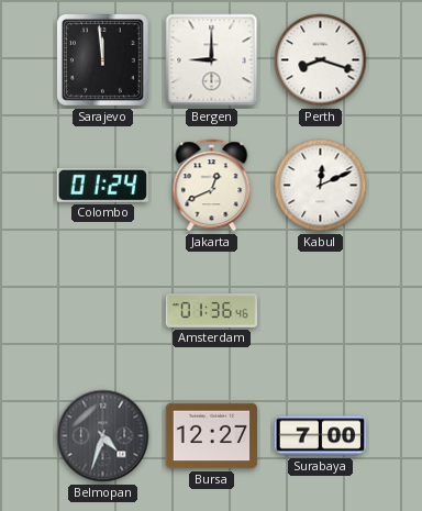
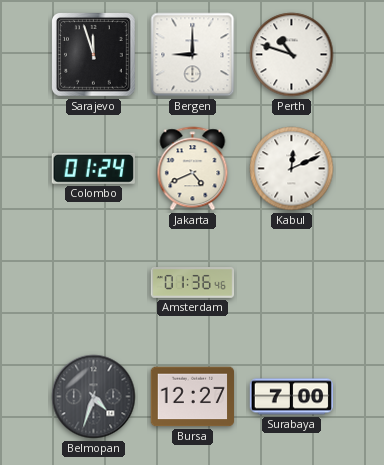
Sarajevo: 11:59 -> 11:57
Perth: 8:18 -> 10:48
Jakarta: 12:41 -> 4:41
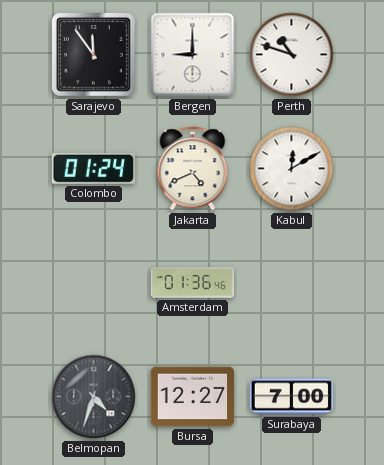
Sarajevo: 11:57 -> 11:54
Kabul: 12:11 -> 12:10
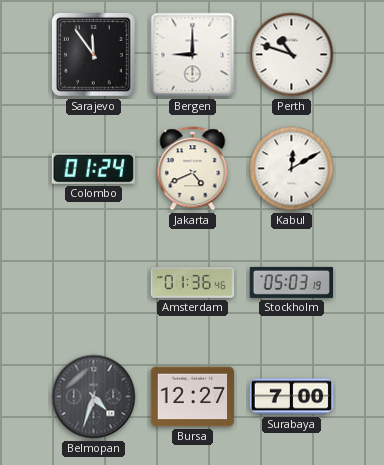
Stockholm: none -> 05:03
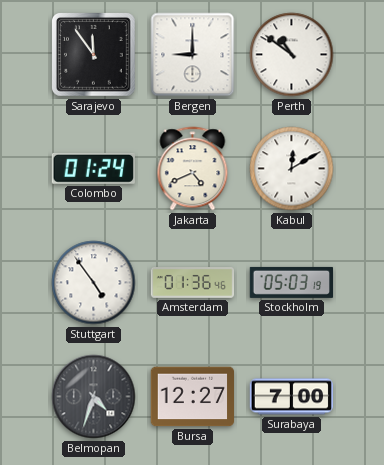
Perth: 10:48 -> 10:51
Stuttgart: none -> 4:54
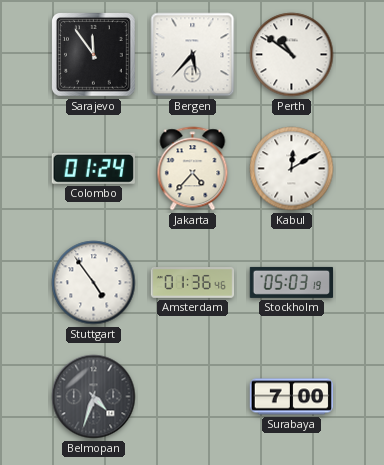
Bergen: 9:00 -> 5:37
Jakarta: 4:41 -> 4:37
Bursa: 12:27 -> none
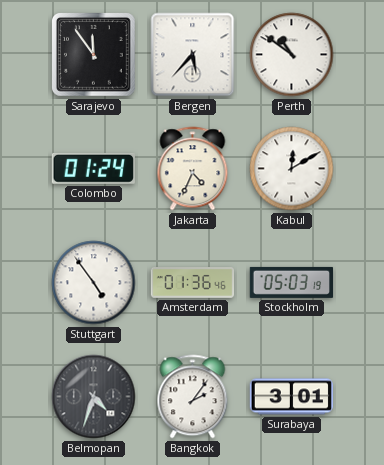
Jakarta: 4:37 -> 4:34
Bangkok: none -> 2:06
Surabaya: 7:00 -> 3:01
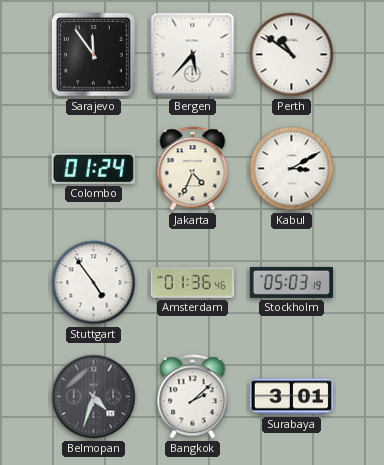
Kabul: 12:10 -> 3:10
Bangkok: 2:06 -> 2:08
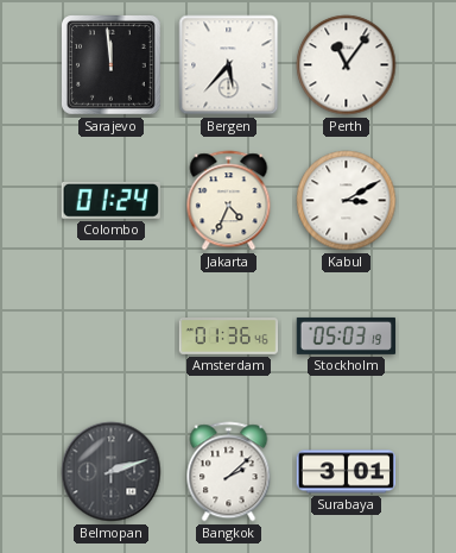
Sarajevo: 11:54 -> 11:59
Perth: 10:51 -> 11:06
Stuttgart: 4:54 -> none
Belmopan: 4:33 -> 2:12
